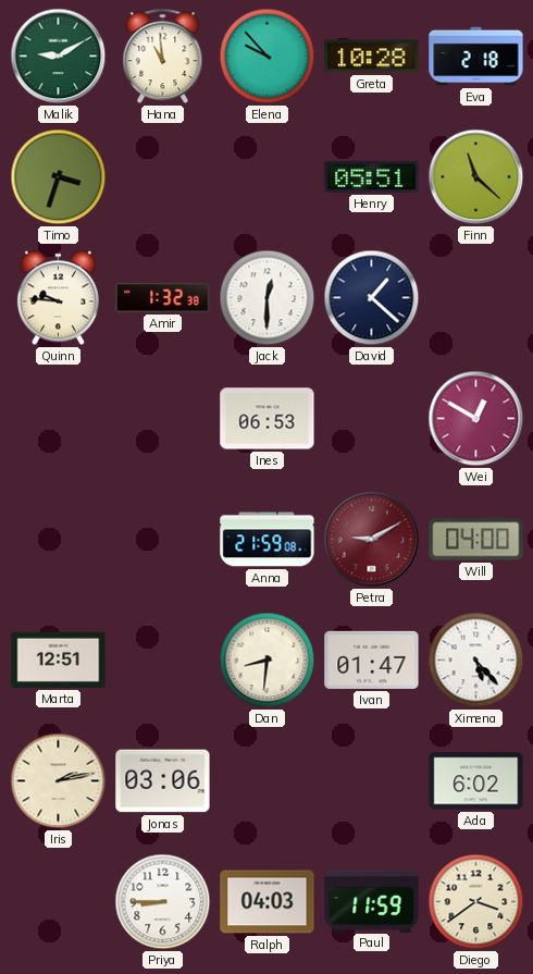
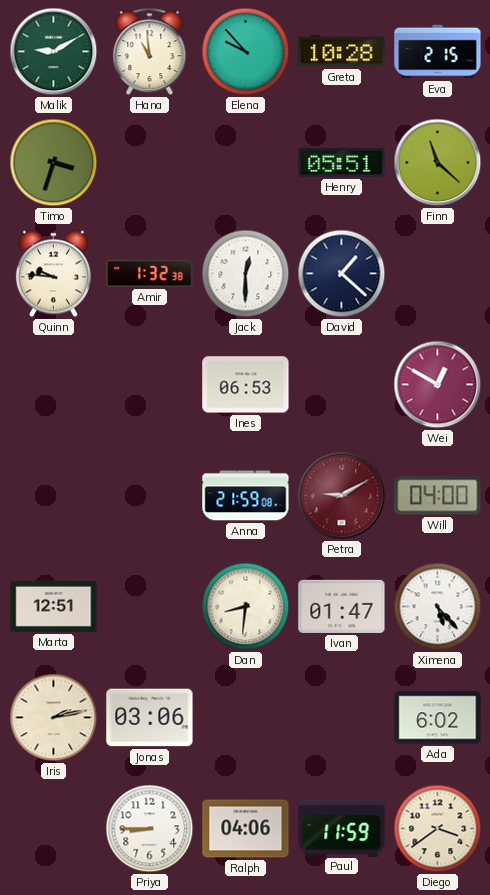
Eva: 2:18 -> 2:15
Ralph: 04:03 -> 04:06
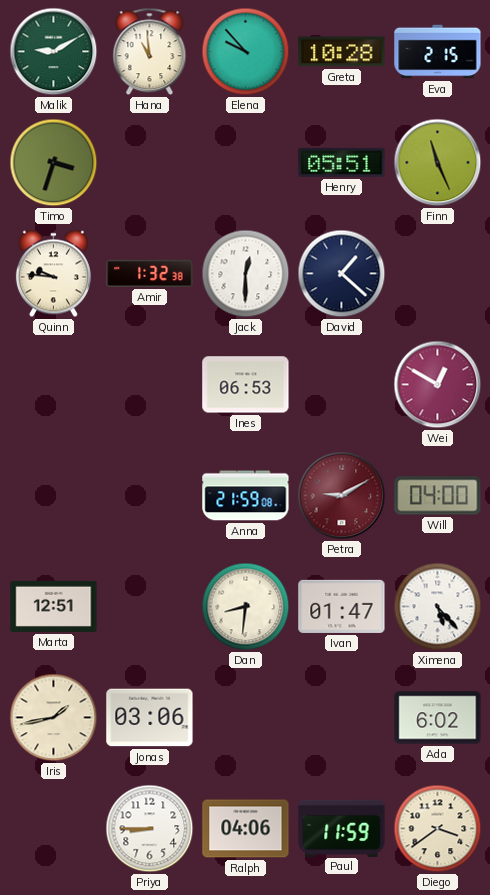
Finn: 11:22 -> 11:26
Iris: 2:13 -> 1:43
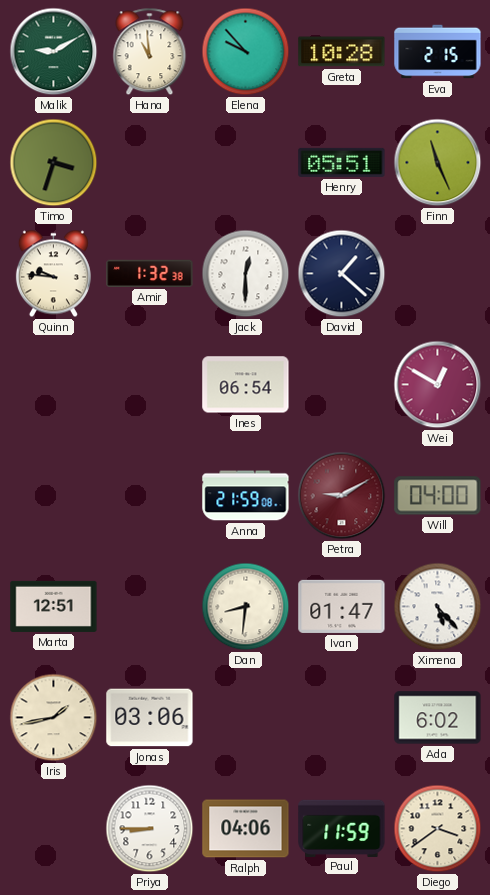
Ines: 06:53 -> 06:54
